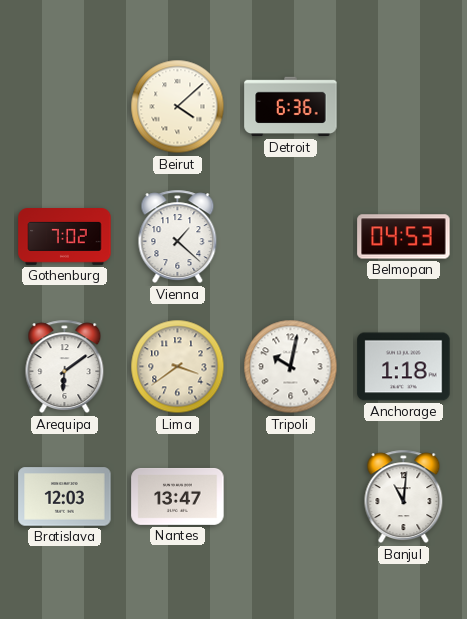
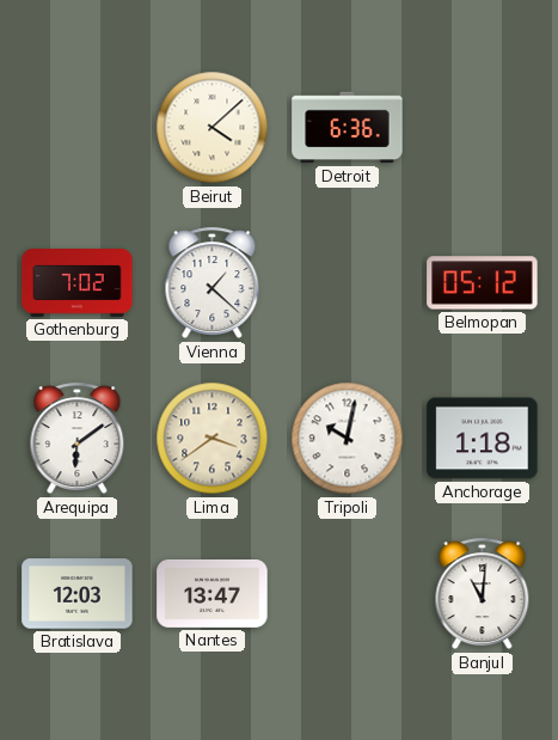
Belmopan: 04:53 -> 05:12
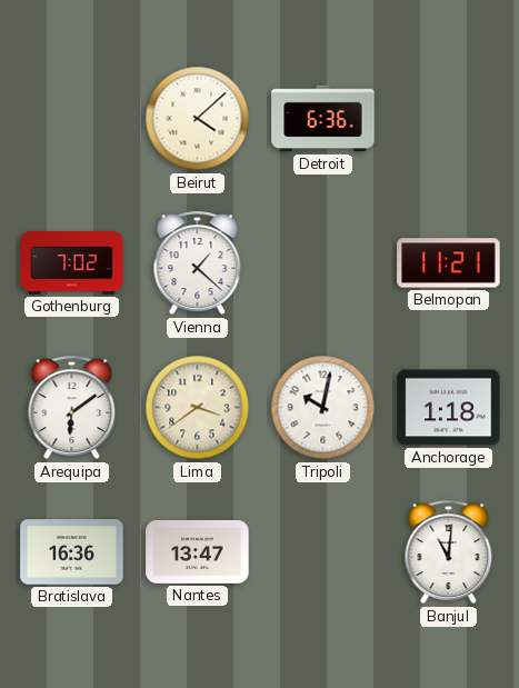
Belmopan: 05:12 -> 11:21
Bratislava: 12:03 -> 16:36
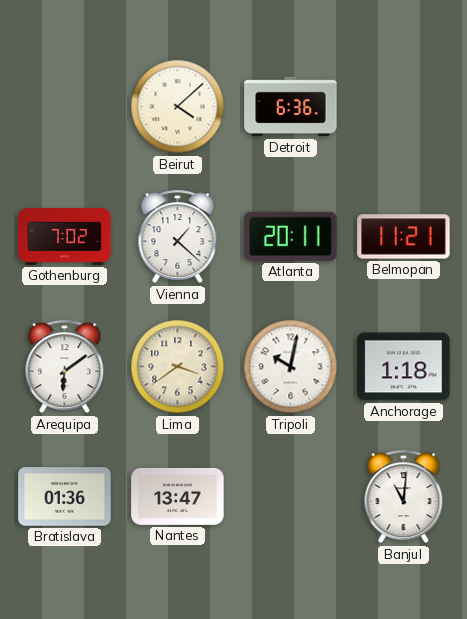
Atlanta: none -> 20:11
Bratislava: 16:36 -> 01:36
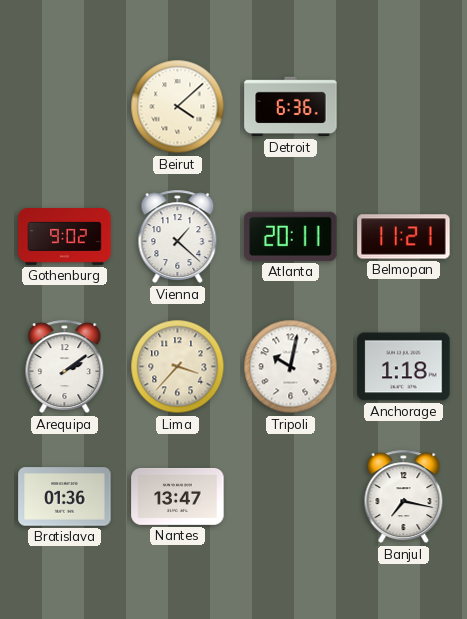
Gothenburg: 7:02 -> 9:02
Arequipa: 6:09 -> 2:09
Lima: 3:39 -> 3:37
Banjul: 11:01 -> 7:17
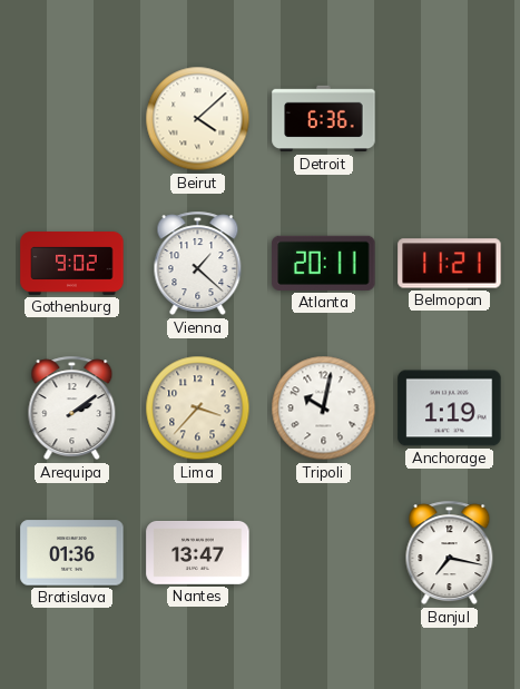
Anchorage: 1:18 -> 1:19
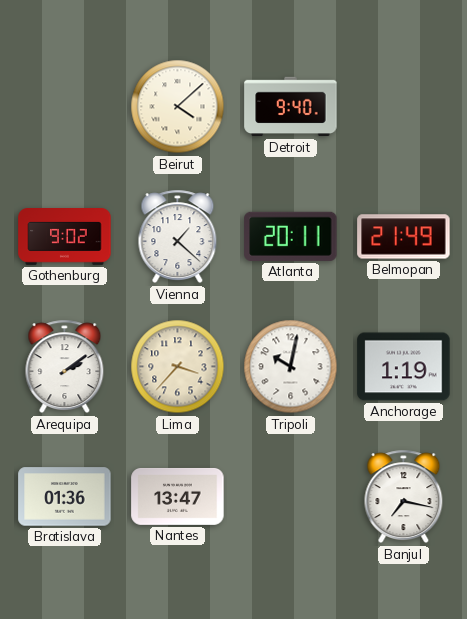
Detroit: 6:36 -> 9:40
Belmopan: 11:21 -> 21:49
